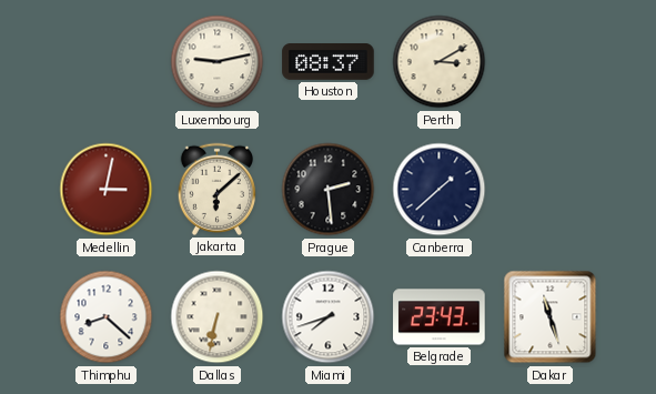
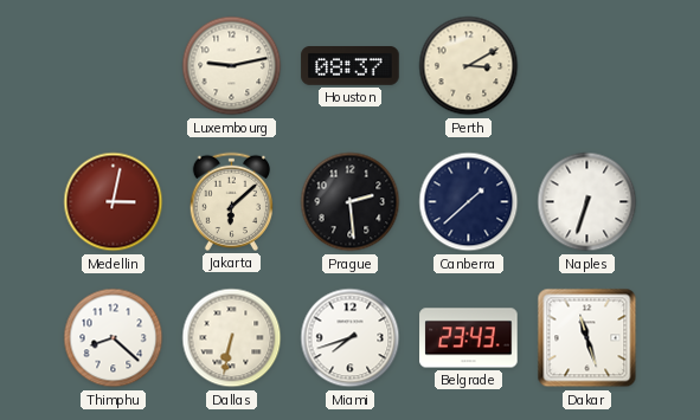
Naples: none -> 6:33
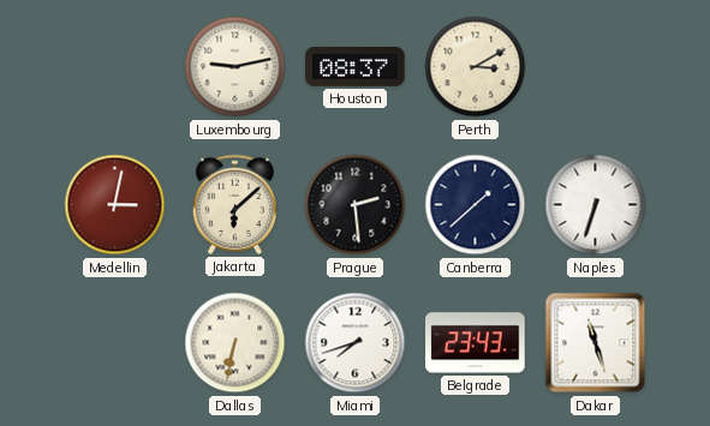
Thimphu: 8:22 -> none
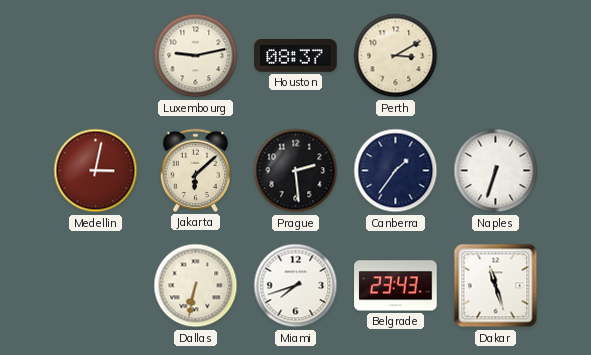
Canberra: 1:38 -> 1:36
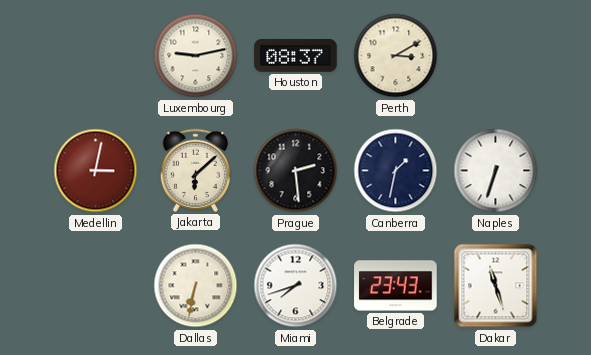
Canberra: 1:36 -> 1:32
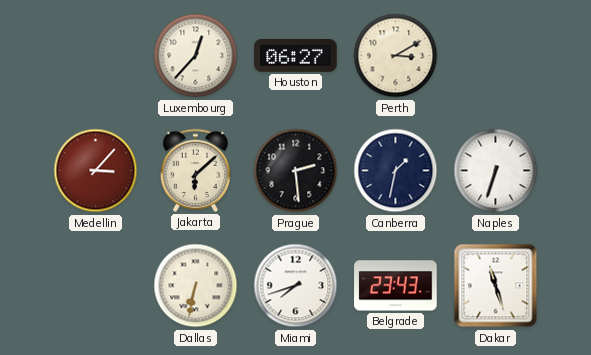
Luxembourg: 9:13 -> 12:37
Houston: 08:37 -> 06:27
Medellin: 3:02 -> 3:07
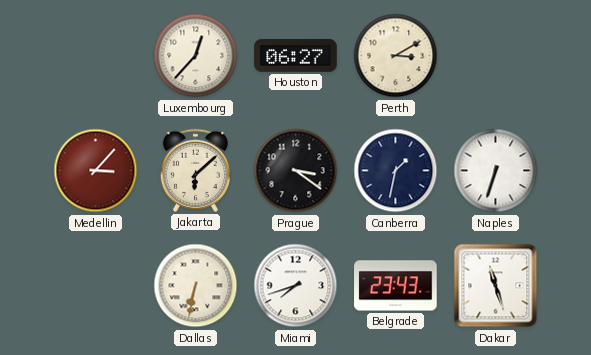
Prague: 2:29 -> 3:21
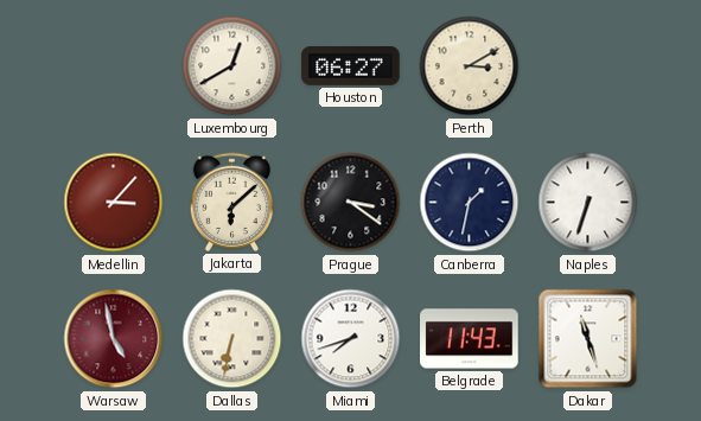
Luxembourg: 12:37 -> 12:40
Warsaw: none -> 4:58
Belgrade: 23:43 -> 11:43
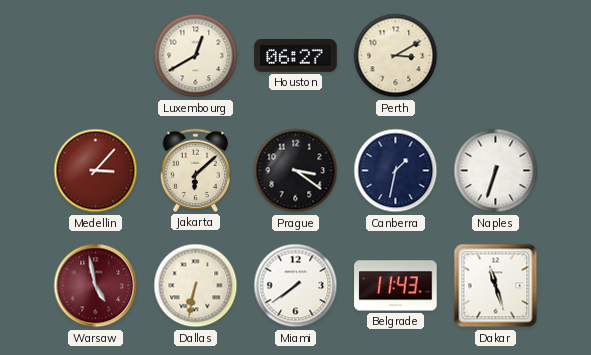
Miami: 7:42 -> 7:39
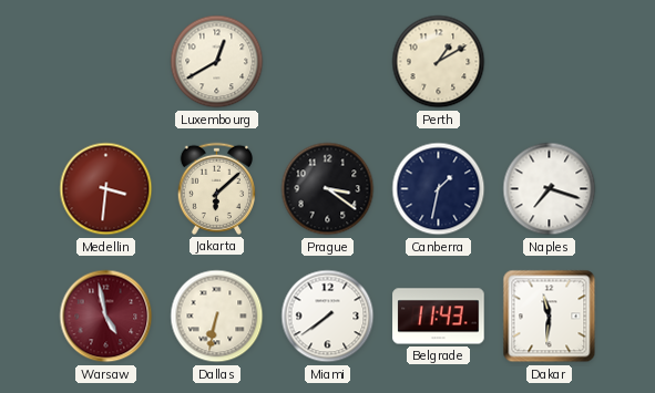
Houston: 06:27 -> none
Perth: 3:10 -> 1:10
Medellin: 3:07 -> 3:31
Naples: 6:33 -> 7:18
Dakar: 11:27 -> 11:31
